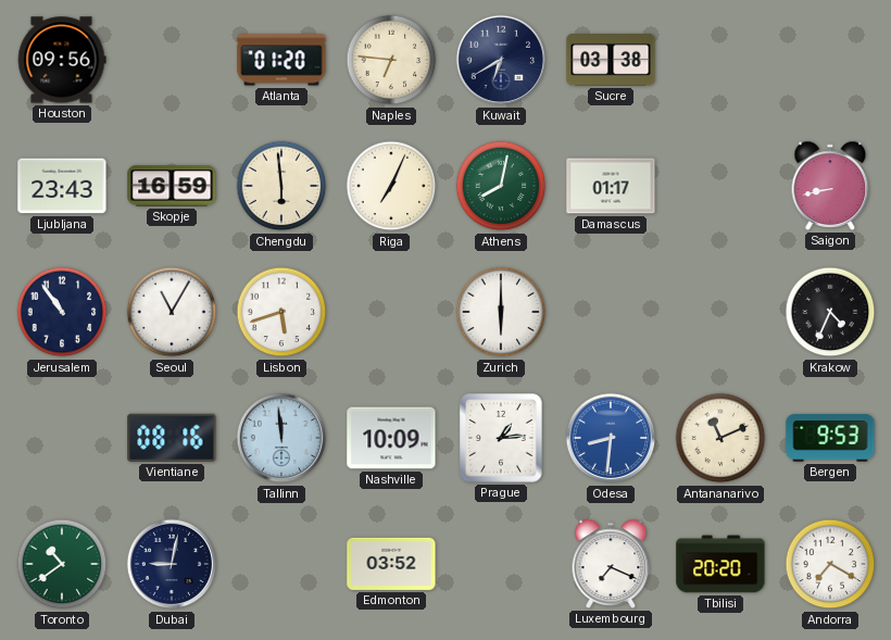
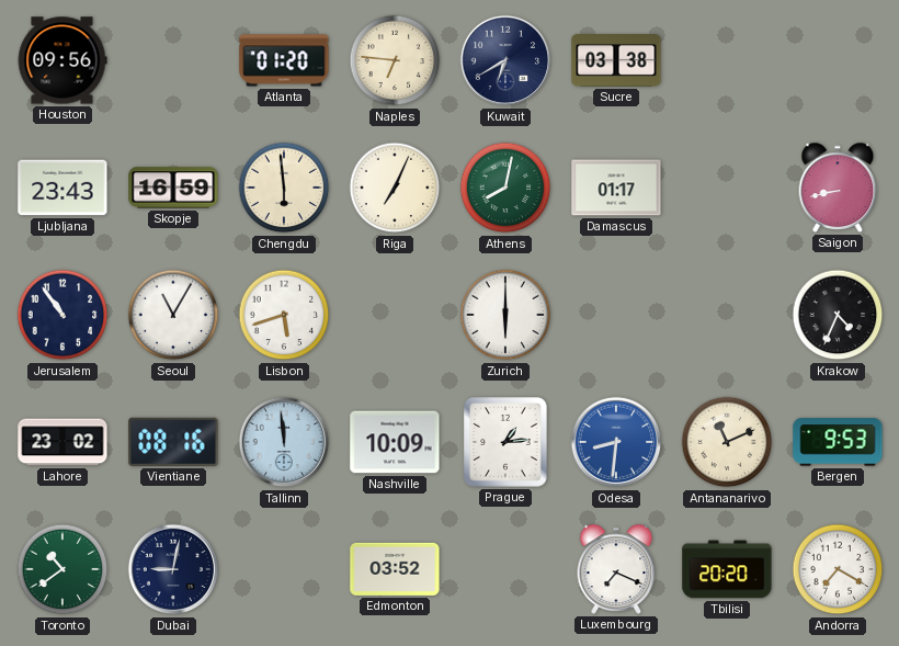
Lahore: none -> 23:02
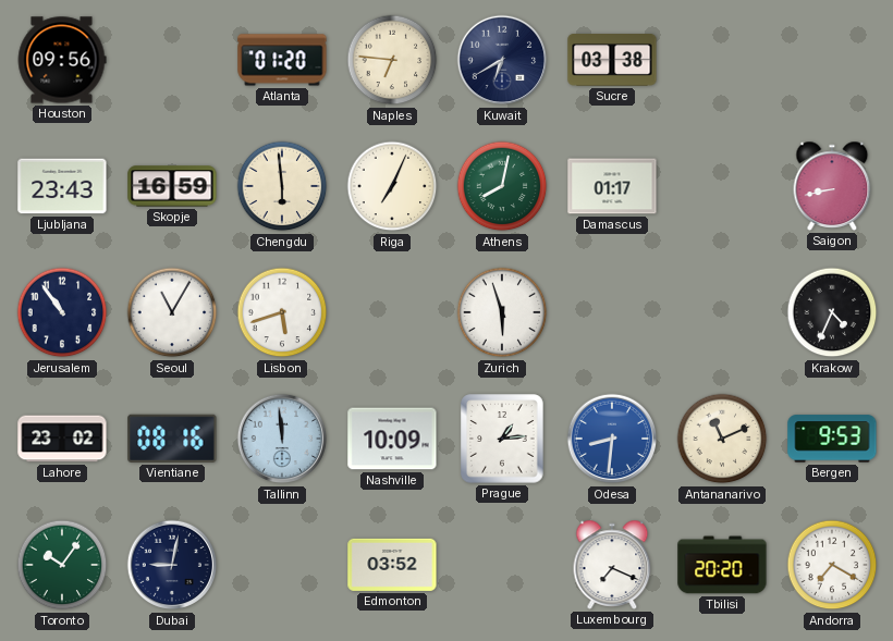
Zurich: 6:00 -> 5:57
Toronto: 10:39 -> 10:06
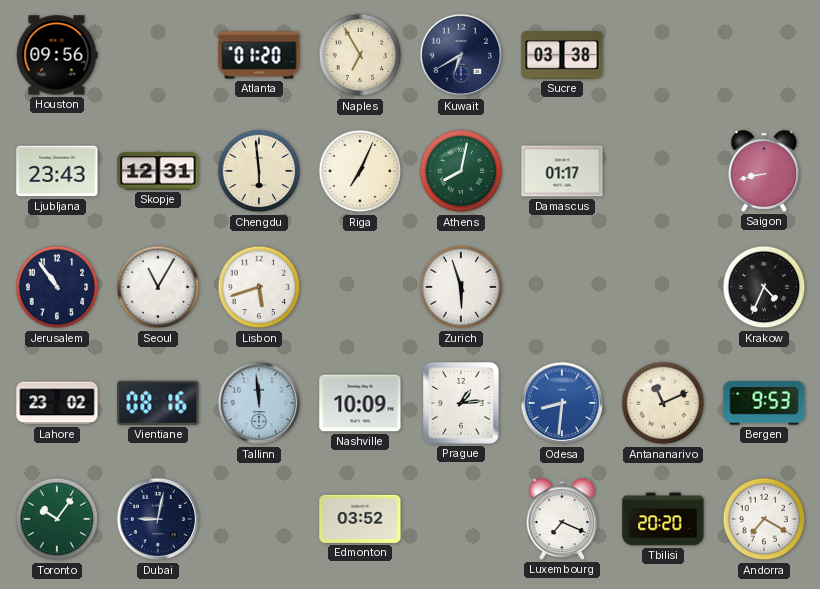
Naples: 6:46 -> 6:55
Skopje: 16:59 -> 12:31
